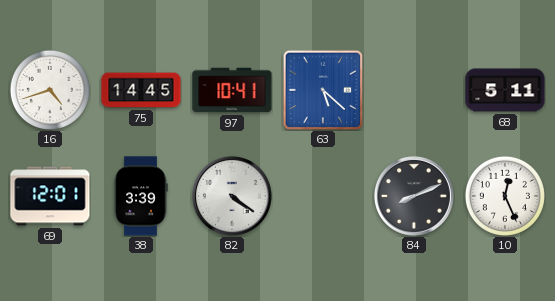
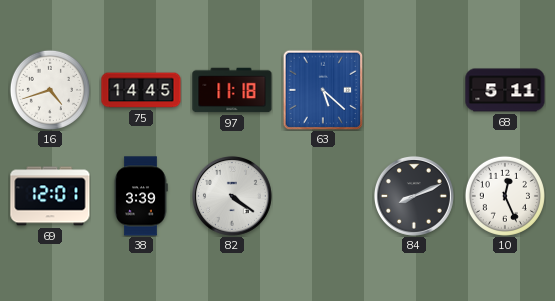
97: 10:41 -> 11:18
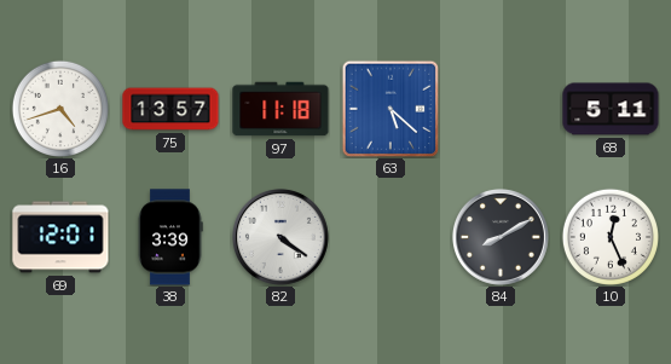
75: 14:45 -> 13:57
84: 8:11 -> 8:10
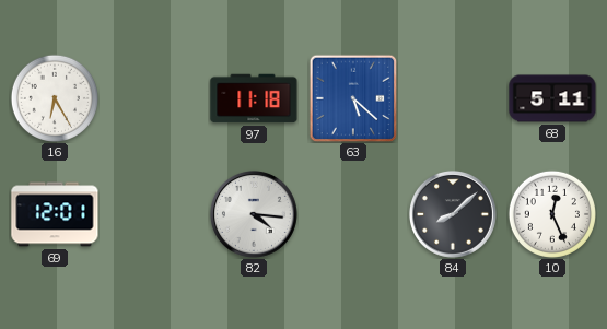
16: 4:42 -> 6:25
75: 13:57 -> none
38: 3:39 -> none
82: 4:21 -> 4:16
84: 8:10 -> 8:08
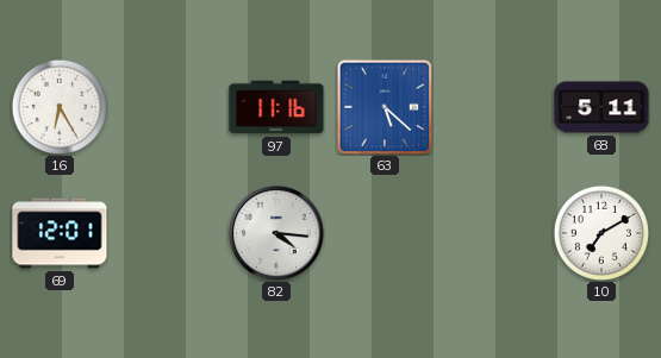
97: 11:18 -> 11:16
84: 8:08 -> none
10: 12:26 -> 7:10
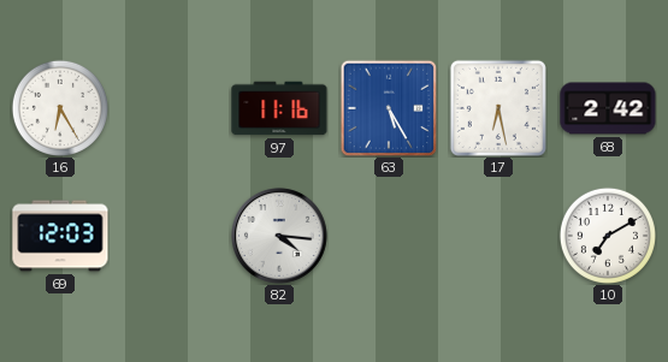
63: 5:22 -> 5:25
17: none -> 6:28
68: 5:11 -> 2:42
69: 12:01 -> 12:03
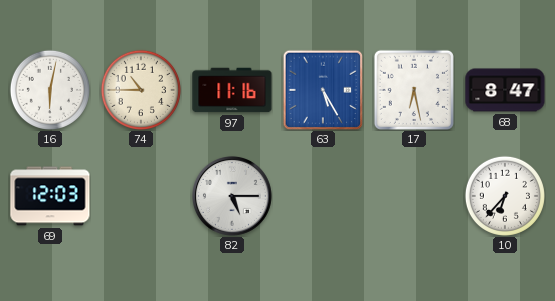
16: 6:25 -> 6:02
74: none -> 10:45
68: 2:42 -> 8:47
82: 4:16 -> 5:15
10: 7:10 -> 6:37
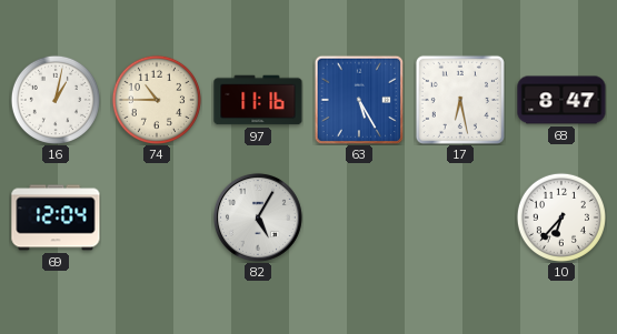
16: 6:02 -> 1:02
69: 12:03 -> 12:04
82: 5:15 -> 5:05
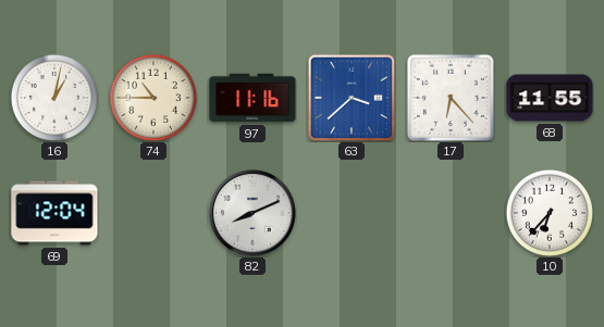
63: 5:25 -> 3:38
17: 6:28 -> 6:23
68: 8:47 -> 11:55
82: 5:05 -> 8:11
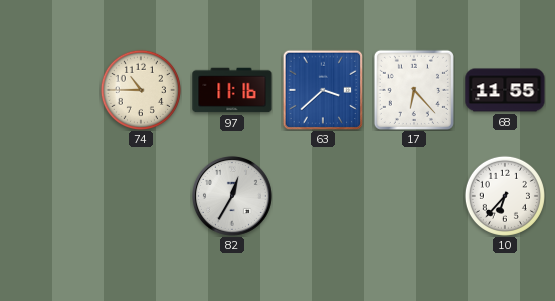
16: 1:02 -> none
69: 12:04 -> none
82: 8:11 -> 12:35
